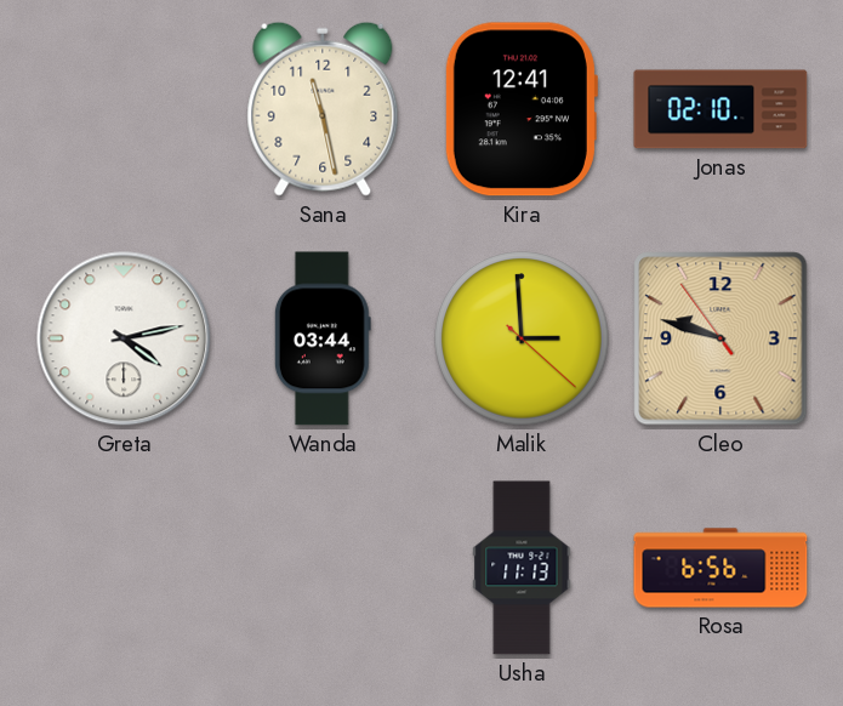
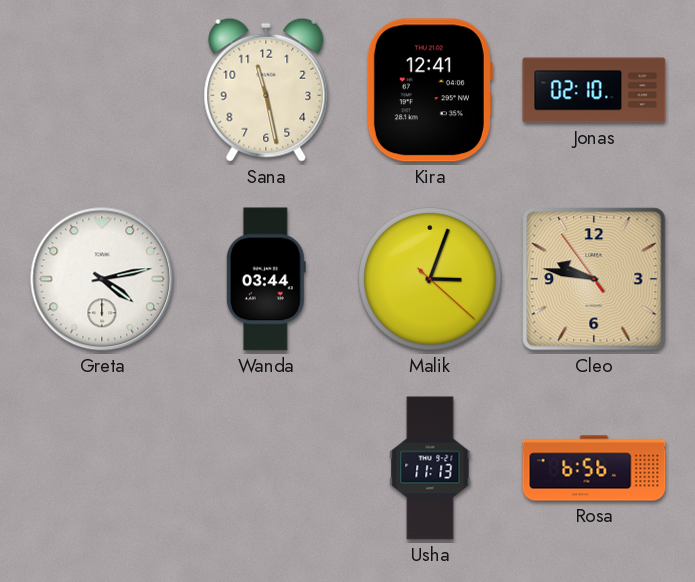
Malik: 2:59 -> 3:03
Cleo: 9:47 -> 9:46
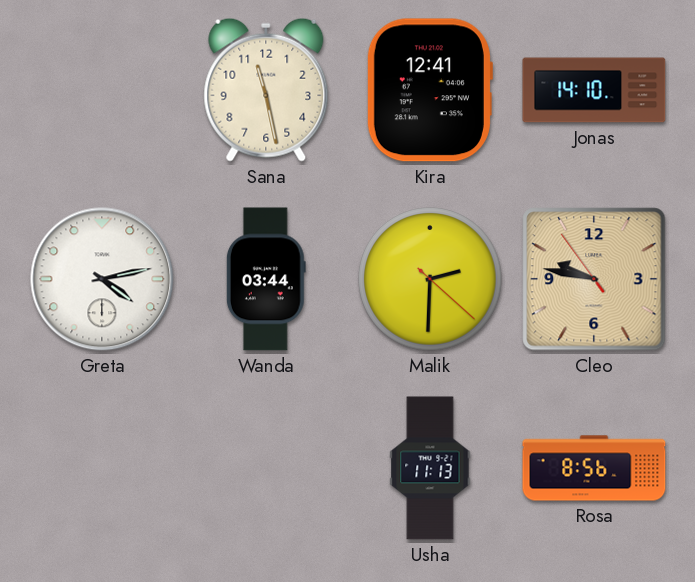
Jonas: 02:10 -> 14:10
Malik: 3:03 -> 2:30
Rosa: 6:56 -> 8:56
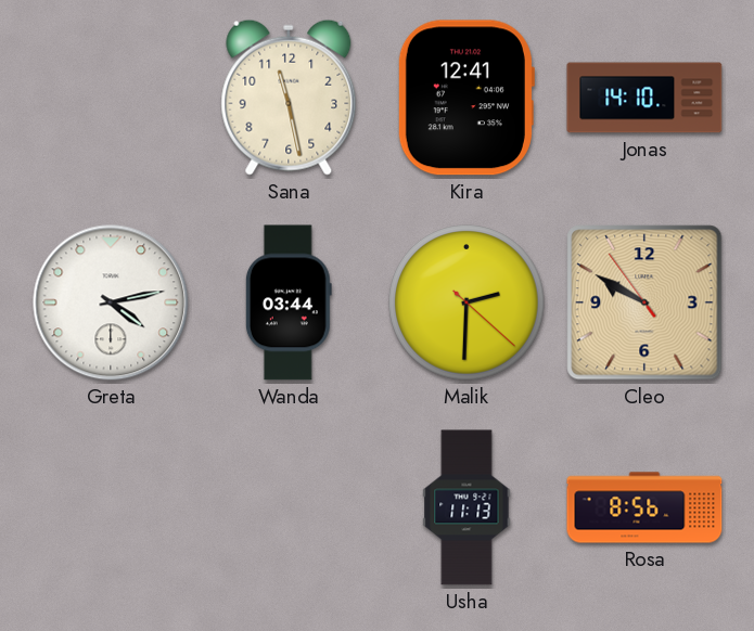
Cleo: 9:46 -> 9:49
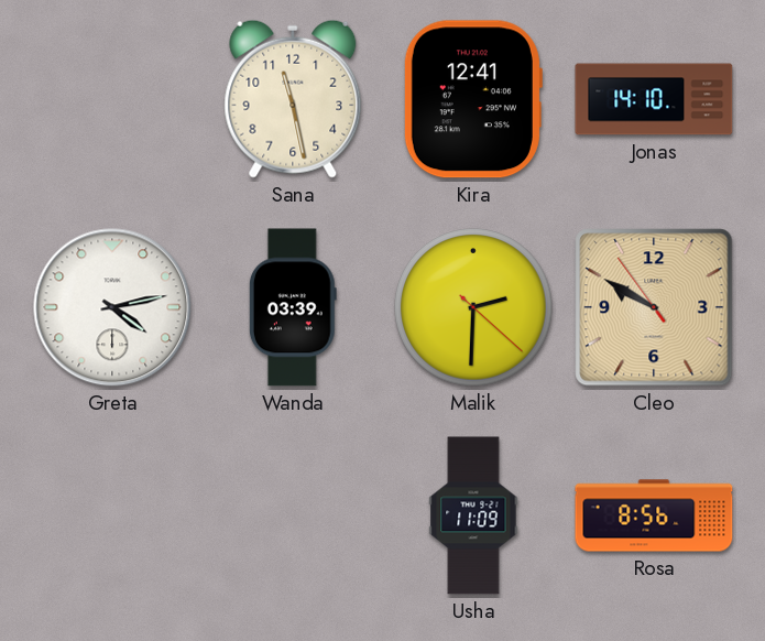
Wanda: 03:44 -> 03:39
Usha: 11:13 -> 11:09
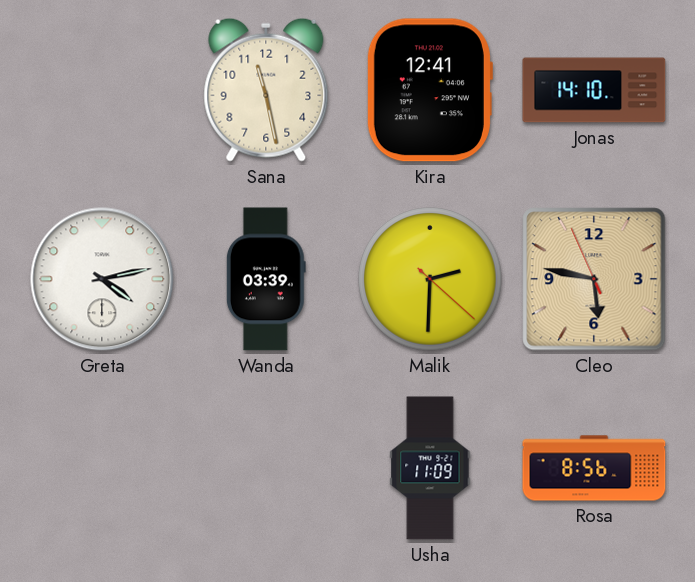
Cleo: 9:49 -> 5:46
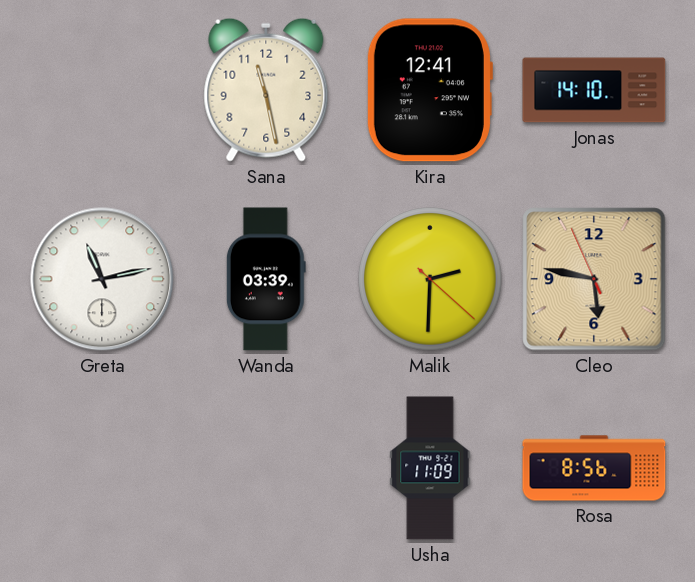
Greta: 4:13 -> 11:13
